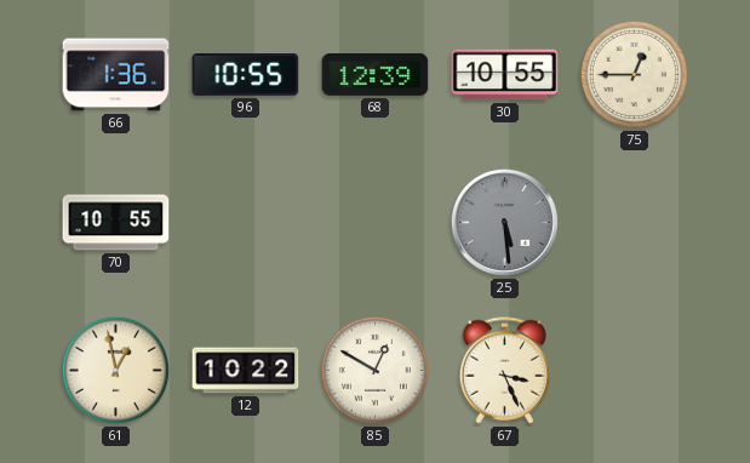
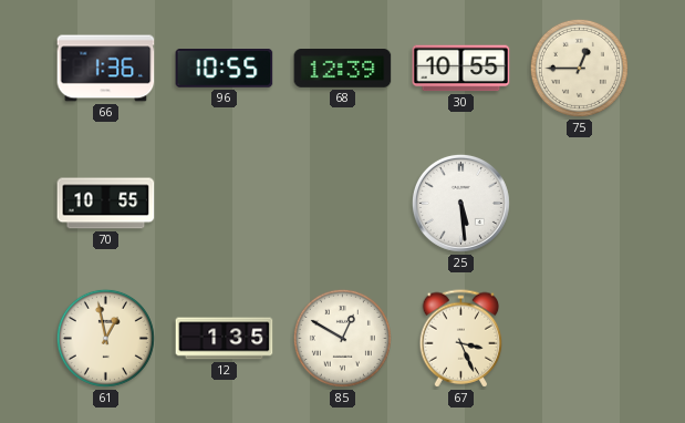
25 dial: grey -> white
12: 10:22 -> 1:35
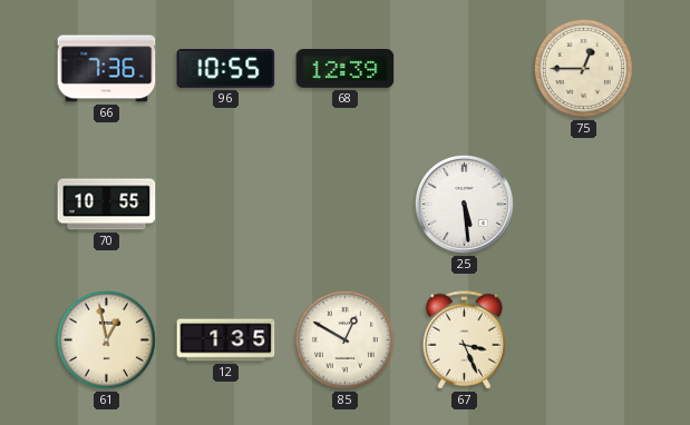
66: 1:36 -> 7:36
30: 10:55 -> none
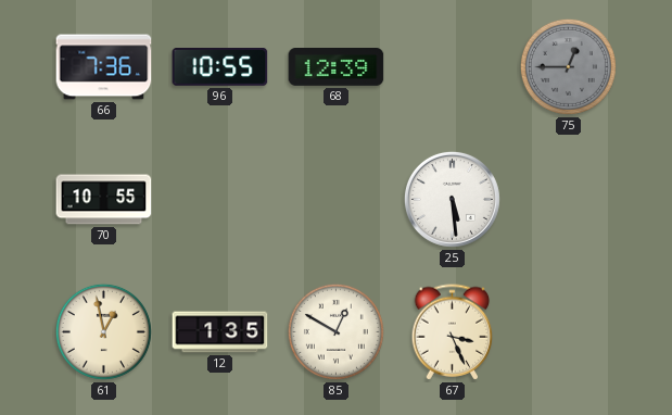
75 dial: cream -> grey
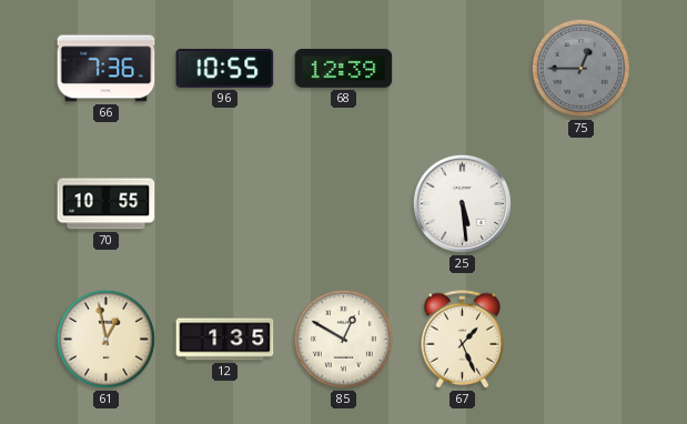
67: 3:26 -> 1:26
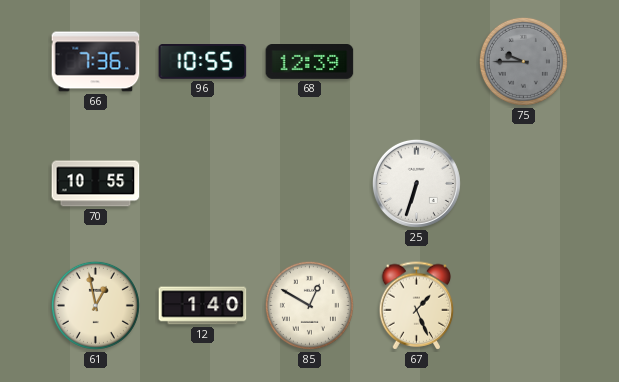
75: 12:45 -> 9:45
25: 5:29 -> 6:33
12: 1:35 -> 1:40
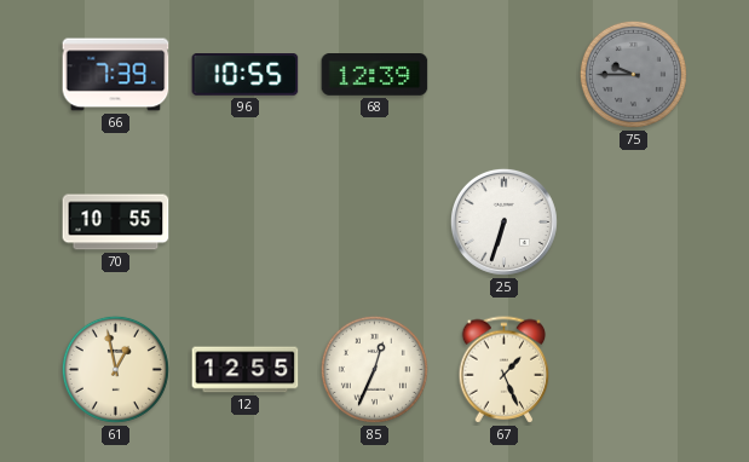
66: 7:36 -> 7:39
12: 1:40 -> 12:55
85: 12:50 -> 12:34
